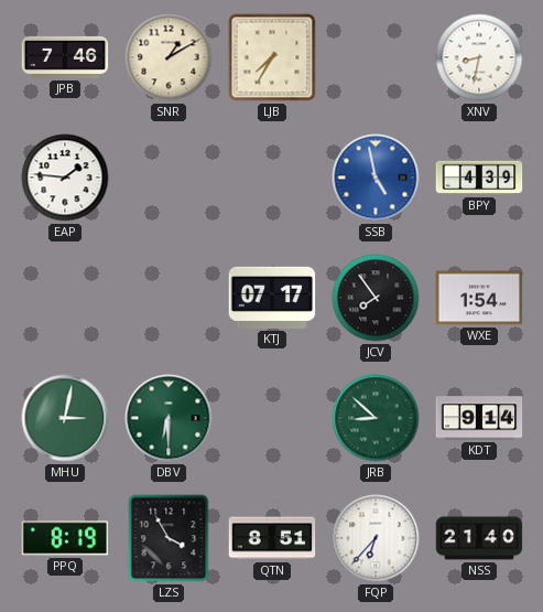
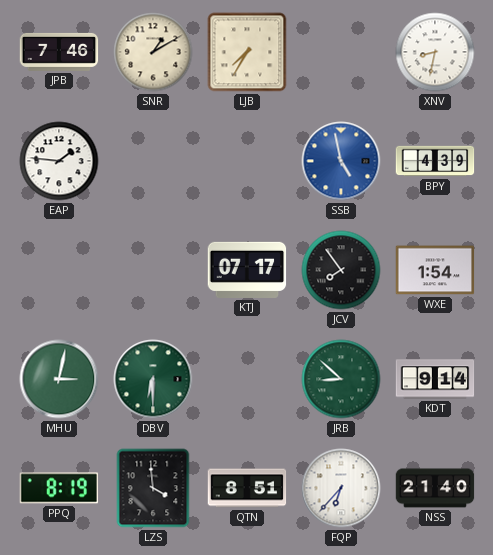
LZS: 3:55 -> 3:59
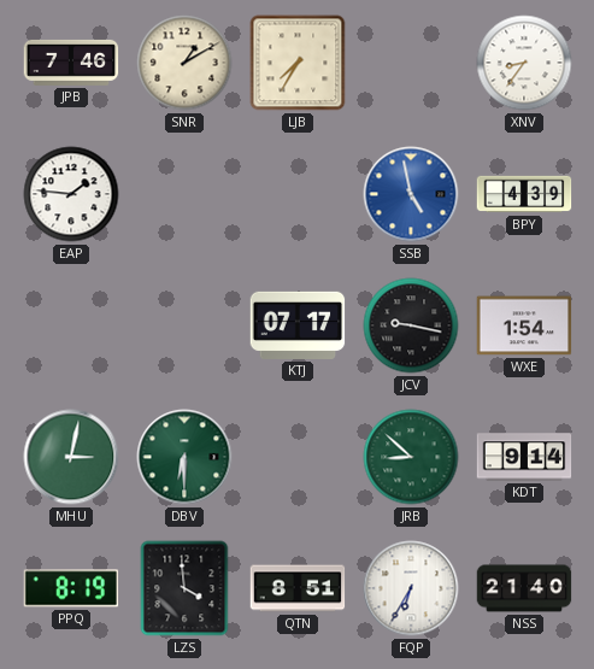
XNV: 8:32 -> 8:36
JCV: 7:54 -> 9:17
FQP: 6:37 -> 6:35
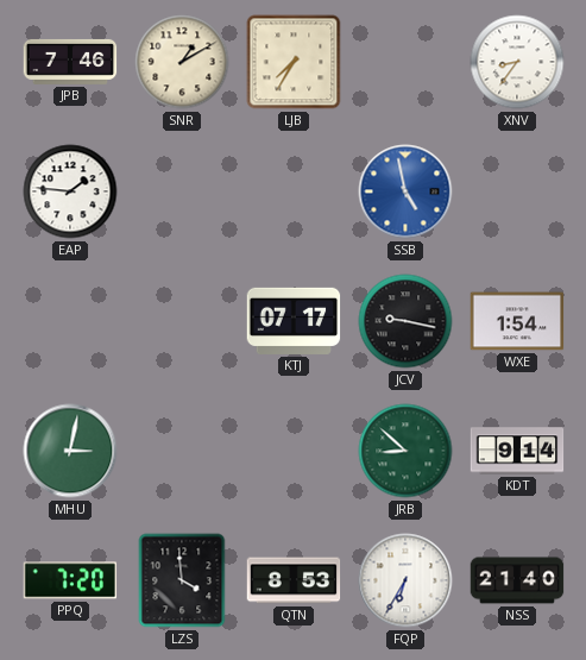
BPY: 4:39 -> none
DBV: 6:30 -> none
PPQ: 8:19 -> 7:20
QTN: 8:51 -> 8:53
